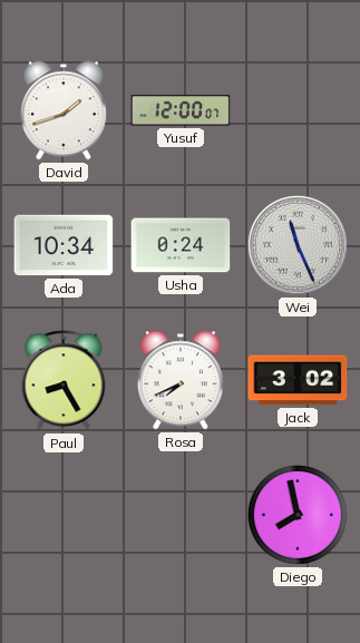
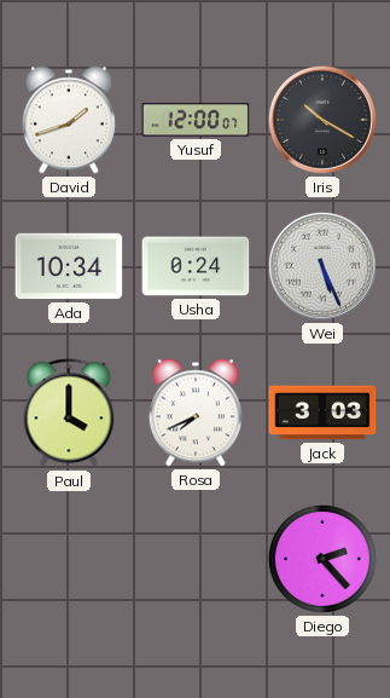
Iris: none -> 10:20
Wei: 11:26 -> 5:26
Paul: 8:25 -> 4:00
Jack: 3:02 -> 3:03
Diego: 7:58 -> 2:23
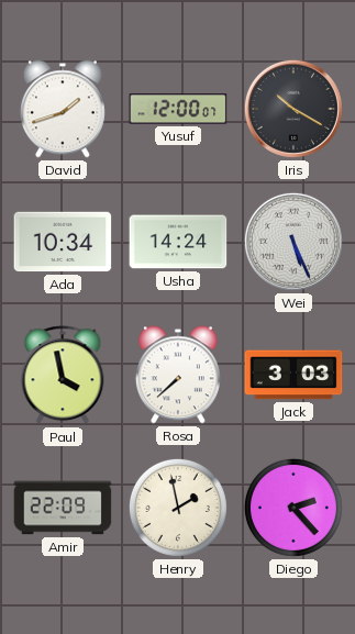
Usha: 0:24 -> 14:24
Paul: 4:00 -> 3:58
Rosa: 7:41 -> 7:38
Amir: none -> 22:09
Henry: none -> 1:58
